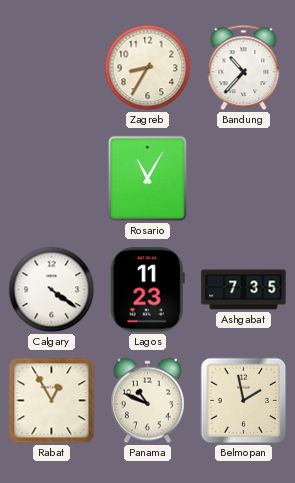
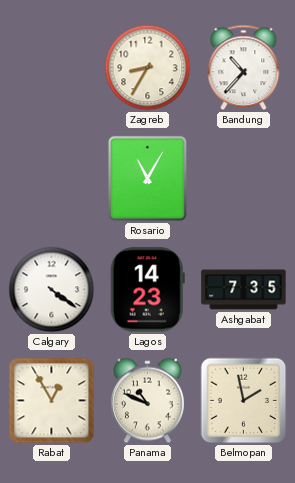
Lagos: 11:23 -> 14:23
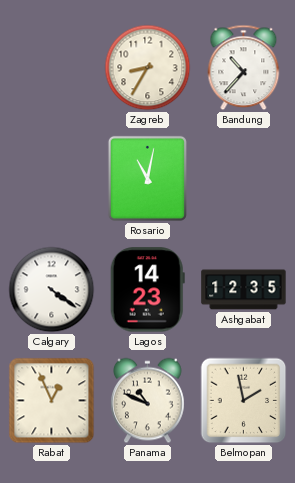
Rosario: 11:05 -> 11:02
Ashgabat: 7:35 -> 12:35
Rabat: 12:55 -> 12:56
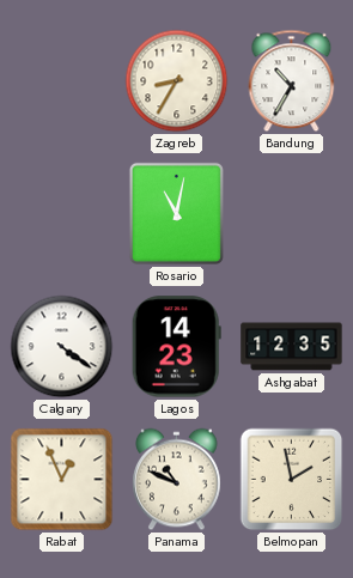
Bandung: 10:37 -> 10:35
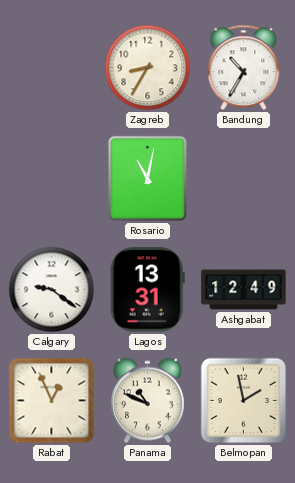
Calgary: 4:21 -> 9:21
Lagos: 14:23 -> 13:31
Ashgabat: 12:35 -> 12:49
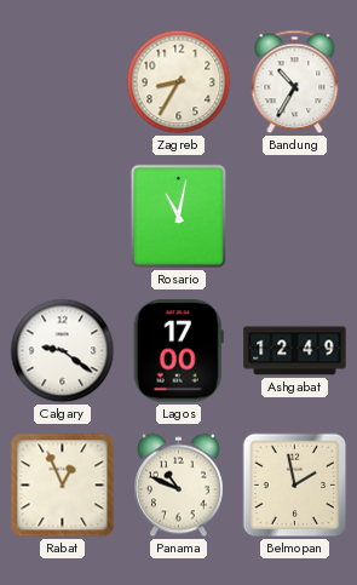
Lagos: 13:31 -> 17:00
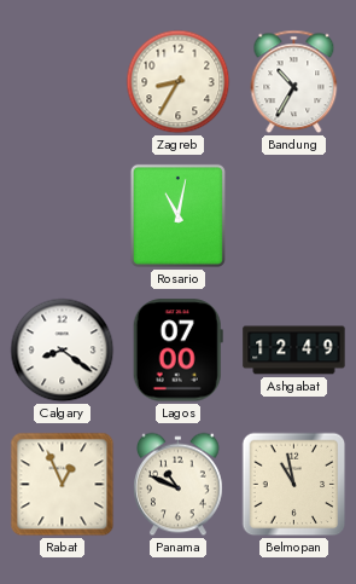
Calgary: 9:21 -> 8:21
Lagos: 17:00 -> 07:00
Belmopan: 1:58 -> 10:58
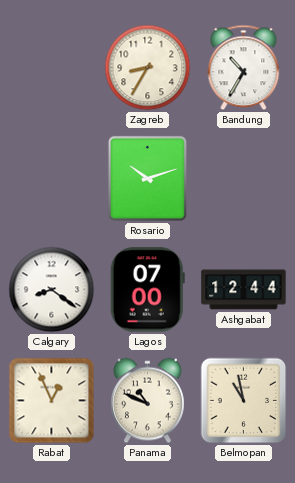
Rosario: 11:02 -> 10:12
Ashgabat: 12:49 -> 12:44
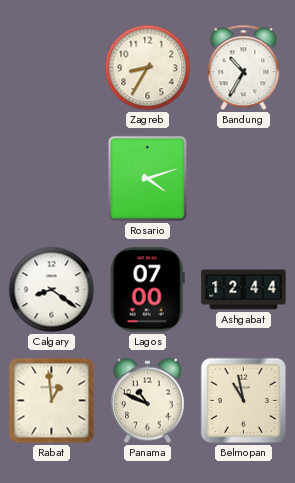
Rosario: 10:12 -> 4:12
Rabat: 12:56 -> 12:59
